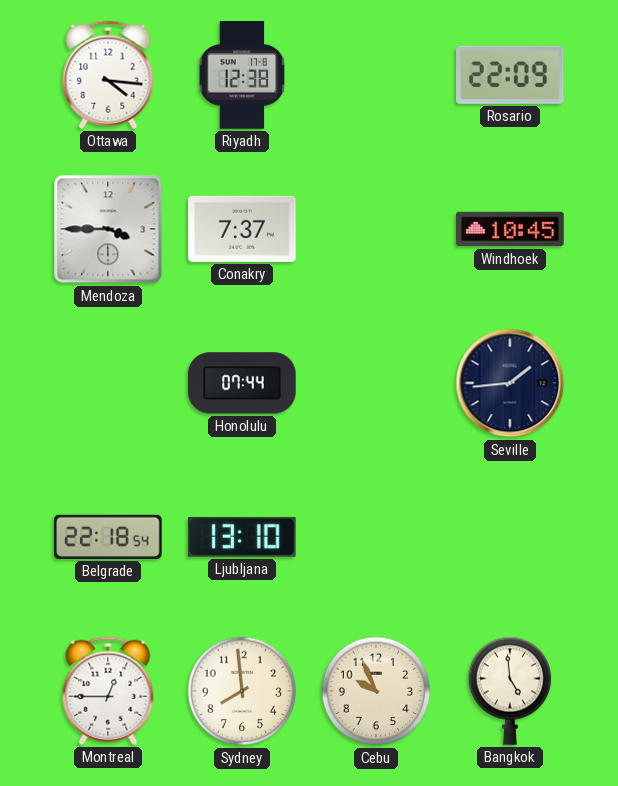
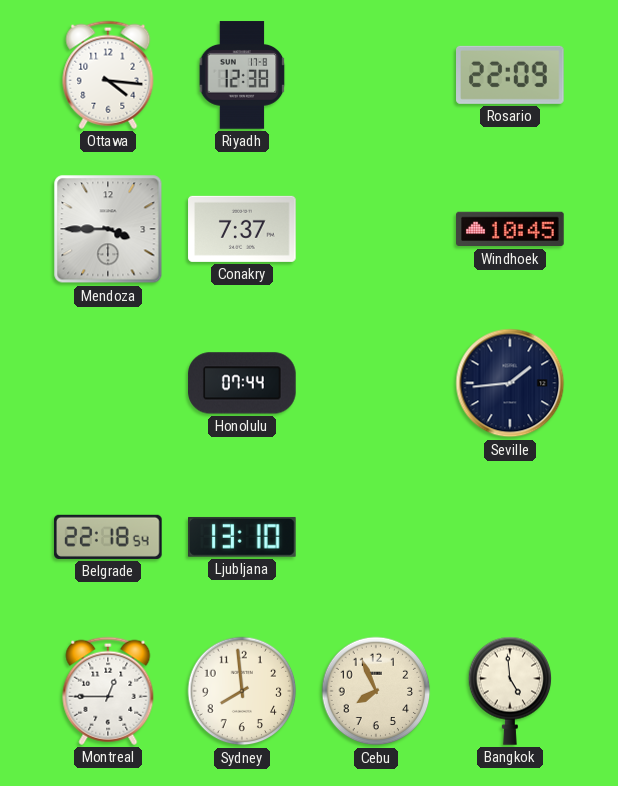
Cebu: 9:56 -> 7:56
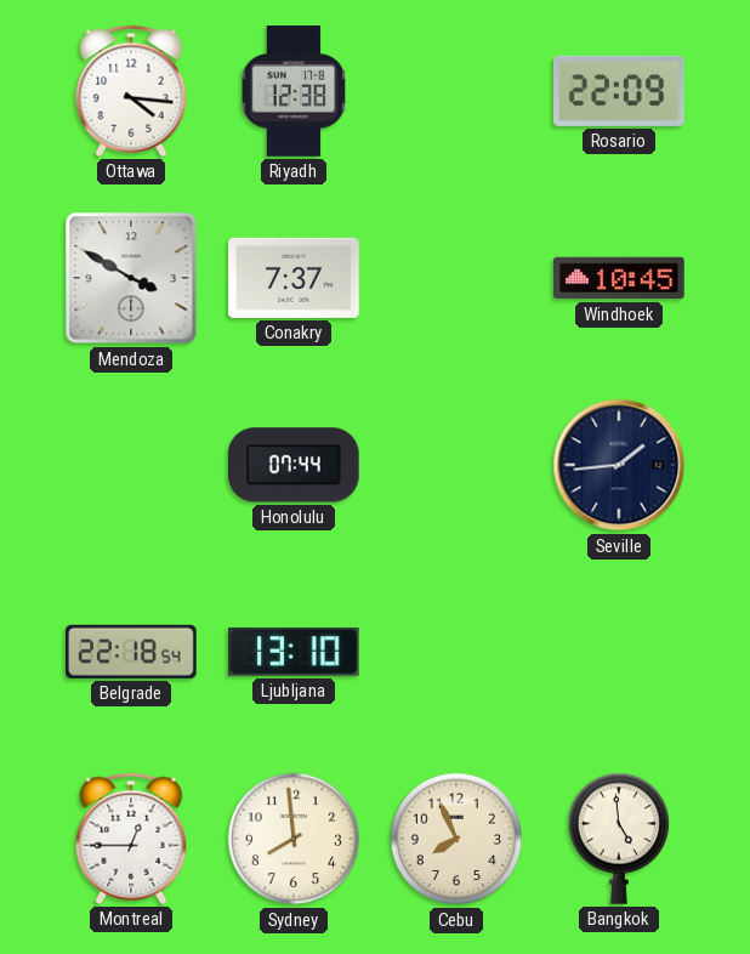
Mendoza: 3:45 -> 3:50
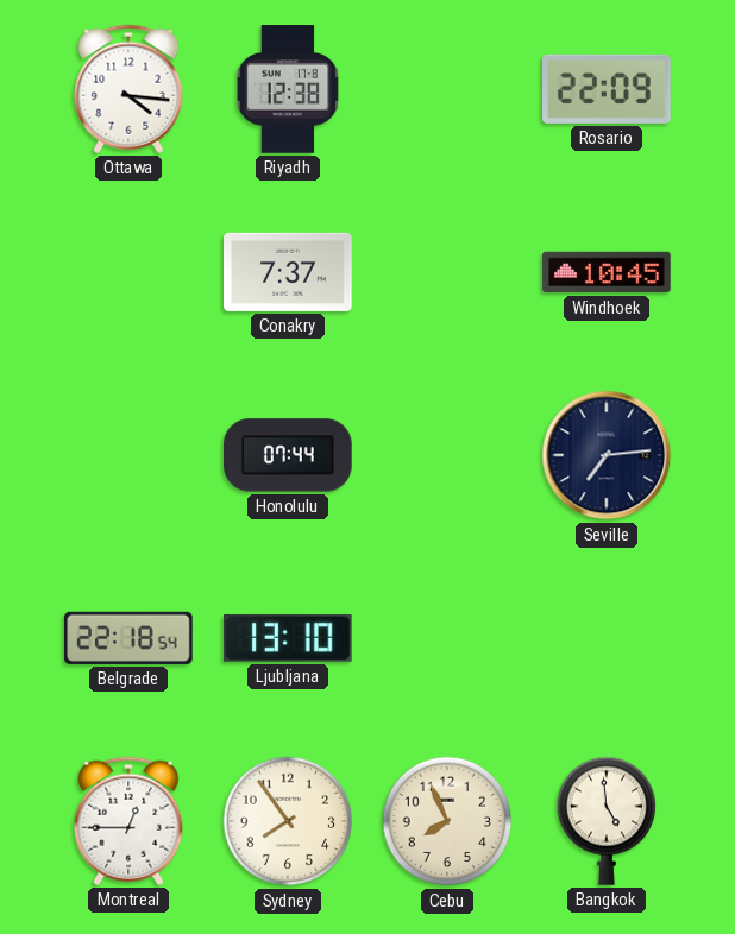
Mendoza: 3:50 -> none
Seville: 1:44 -> 7:14
Sydney: 7:59 -> 7:54
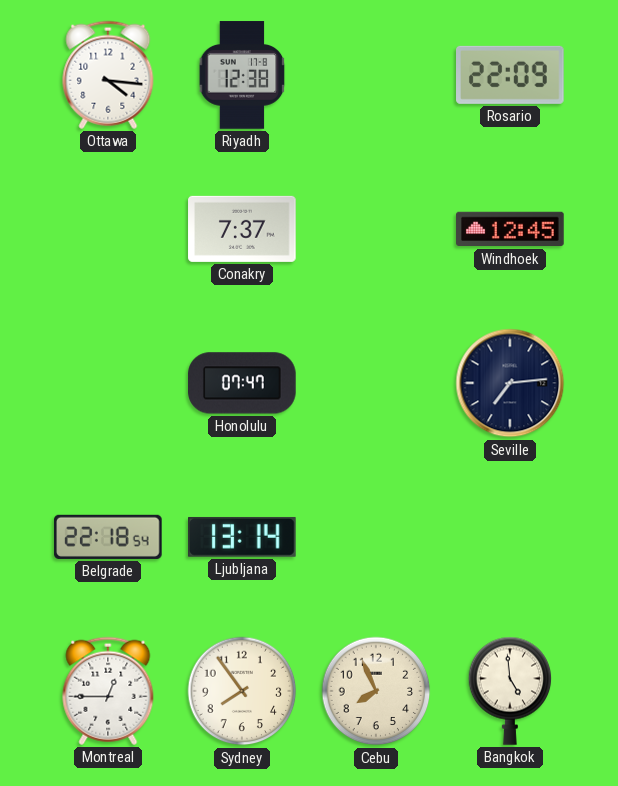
Windhoek: 10:45 -> 12:45
Honolulu: 07:44 -> 07:47
Ljubljana: 13:10 -> 13:14
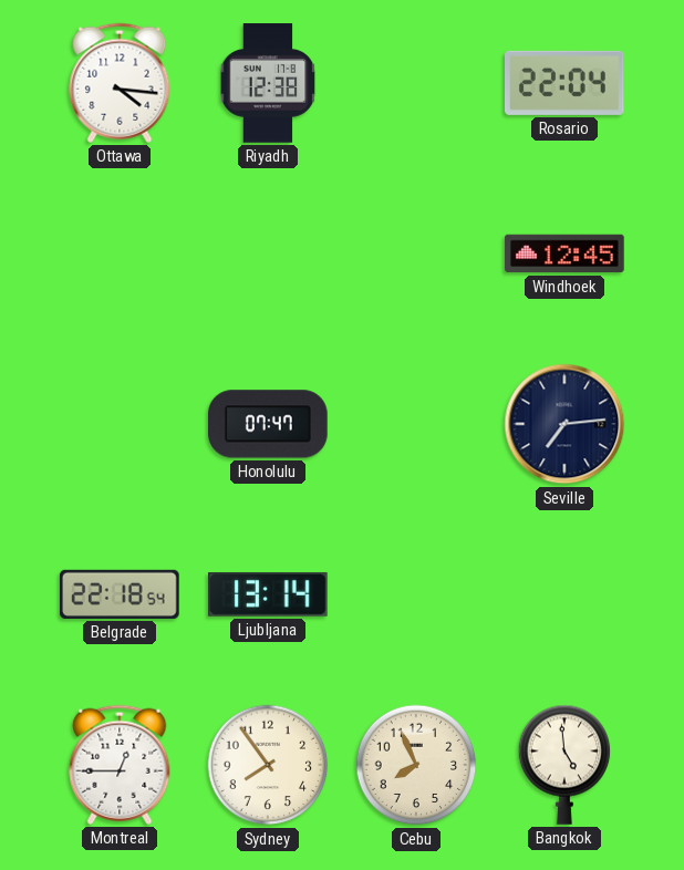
Rosario: 22:09 -> 22:04
Conakry: 7:37 -> none
